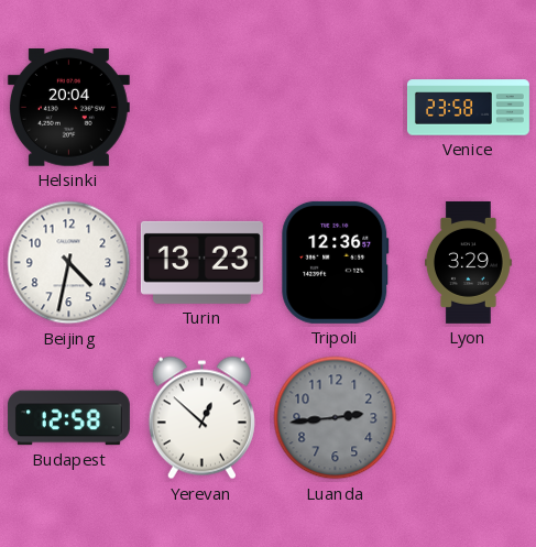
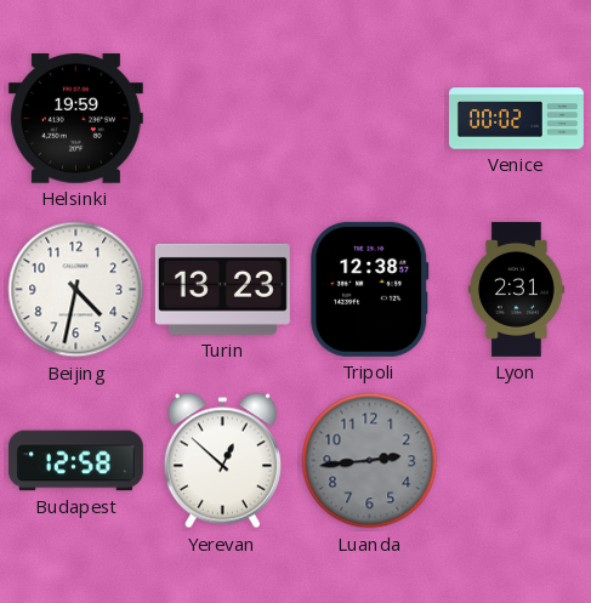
Helsinki: 20:04 -> 19:59
Venice: 23:58 -> 00:02
Tripoli: 12:36 -> 12:38
Lyon: 3:29 -> 2:31
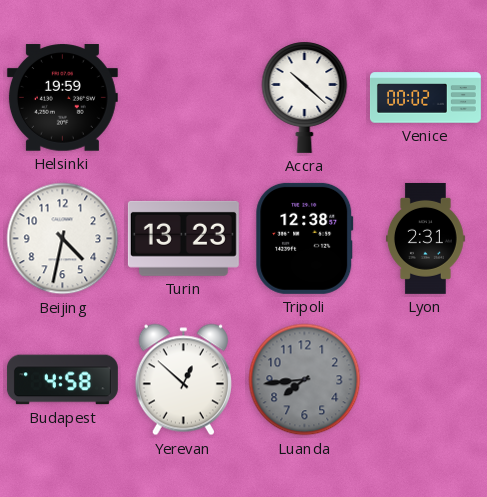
Accra: none -> 10:22
Budapest: 12:58 -> 4:58
Luanda: 2:44 -> 7:44
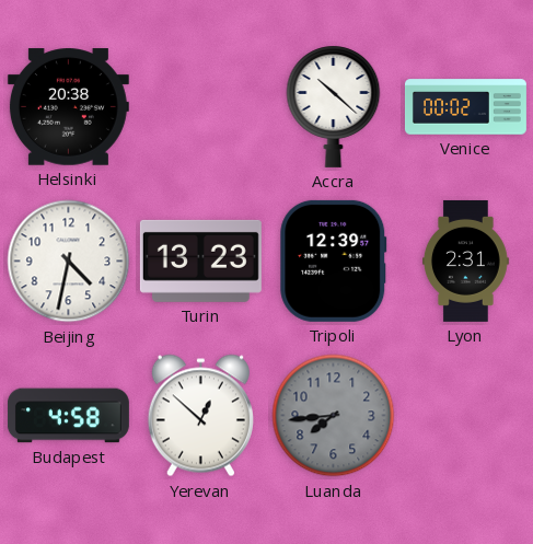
Helsinki: 19:59 -> 20:38
Tripoli: 12:38 -> 12:39
